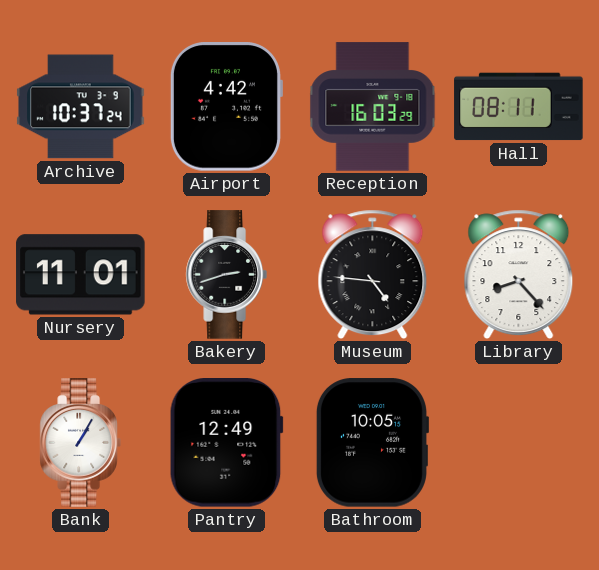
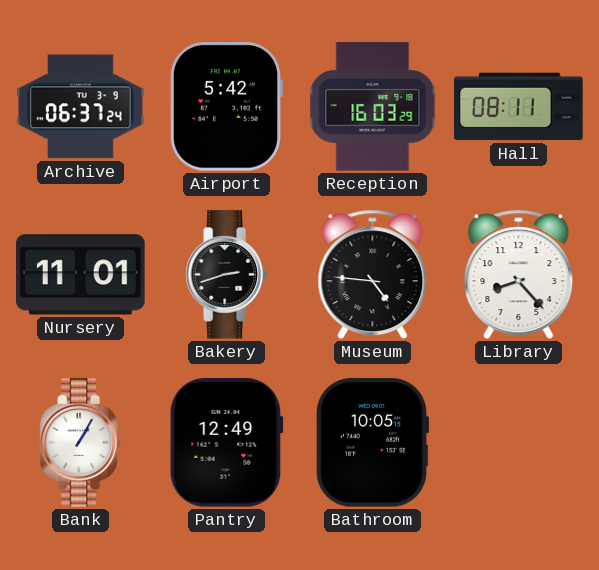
Archive: 10:37 -> 06:37
Airport: 4:42 -> 5:42
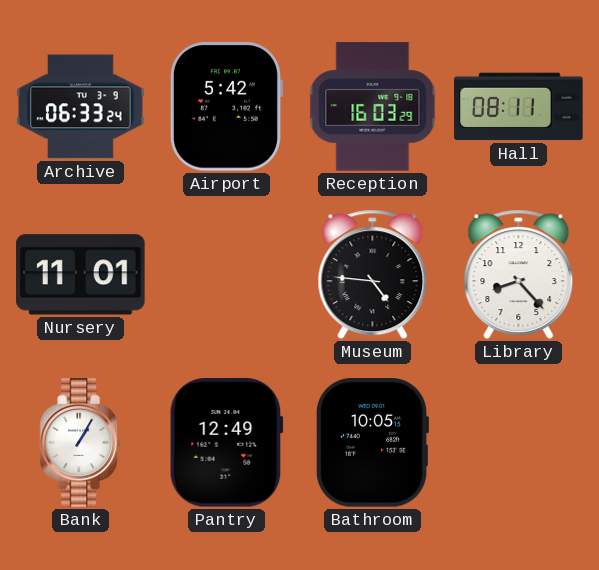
Archive: 06:37 -> 06:33
Bakery: 2:42 -> none
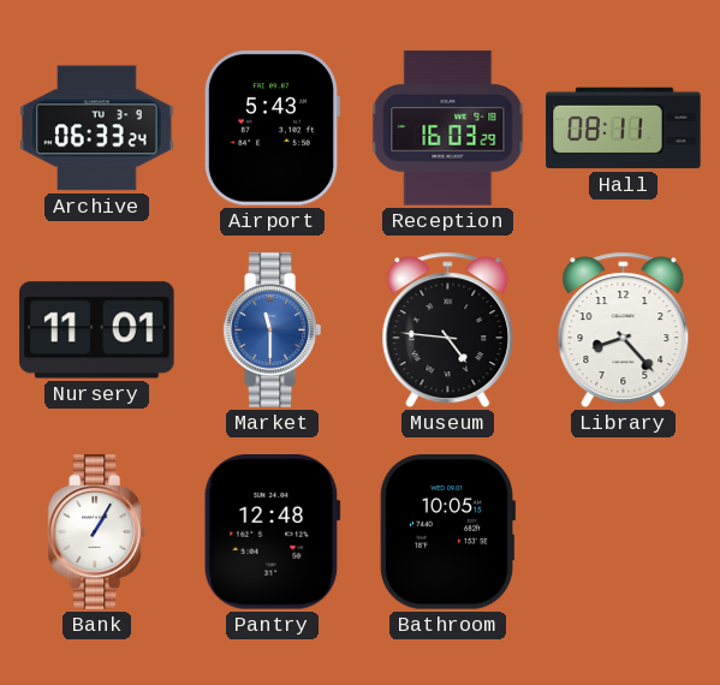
Airport: 5:42 -> 5:43
Market: none -> 11:30
Pantry: 12:49 -> 12:48
